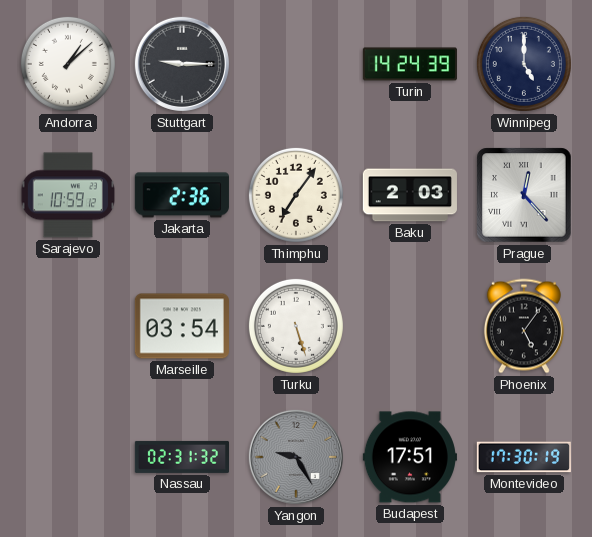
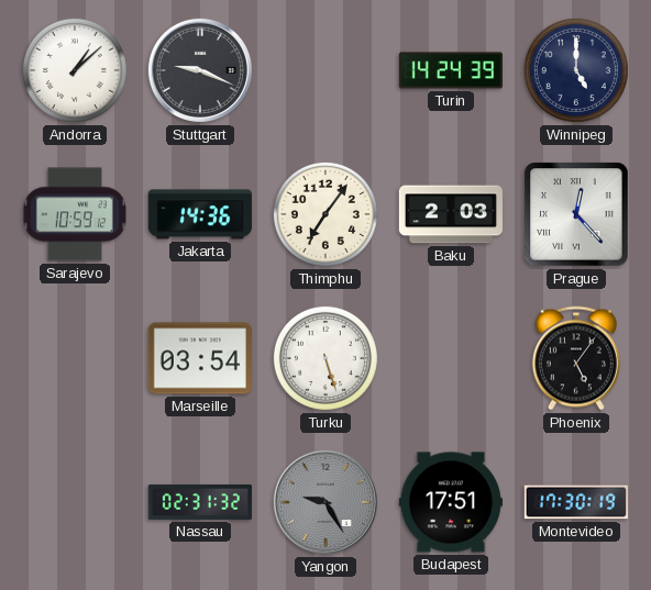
Stuttgart: 9:15 -> 9:19
Jakarta: 2:36 -> 14:36
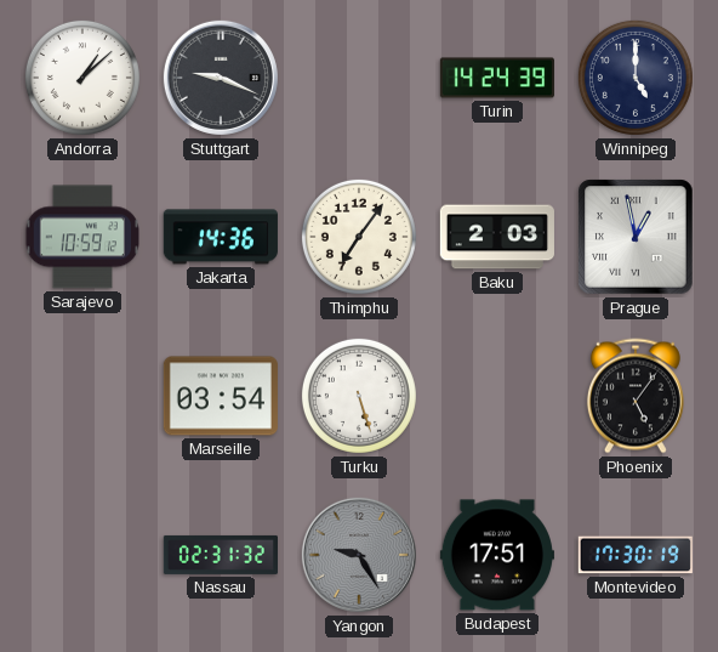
Prague: 12:23 -> 12:58
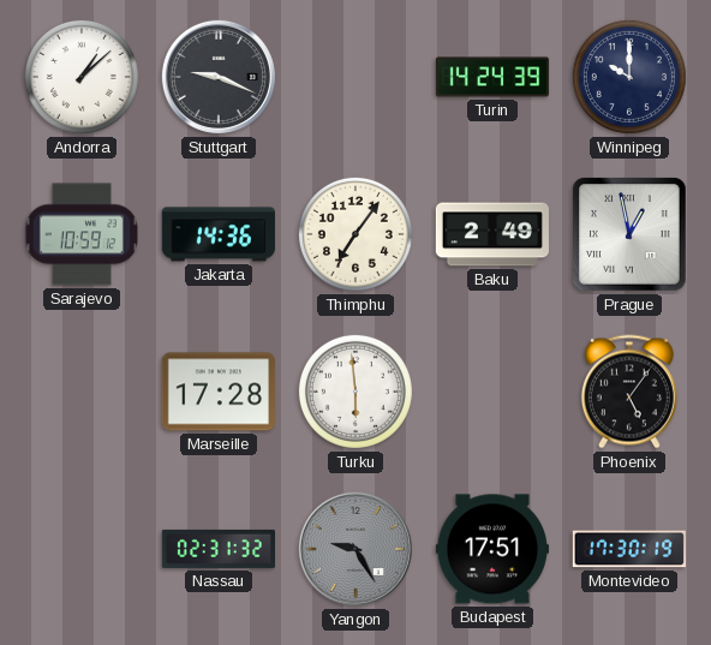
Winnipeg: 5:00 -> 10:00
Baku: 2:03 -> 2:49
Marseille: 03:54 -> 17:28
Turku: 5:27 -> 5:59
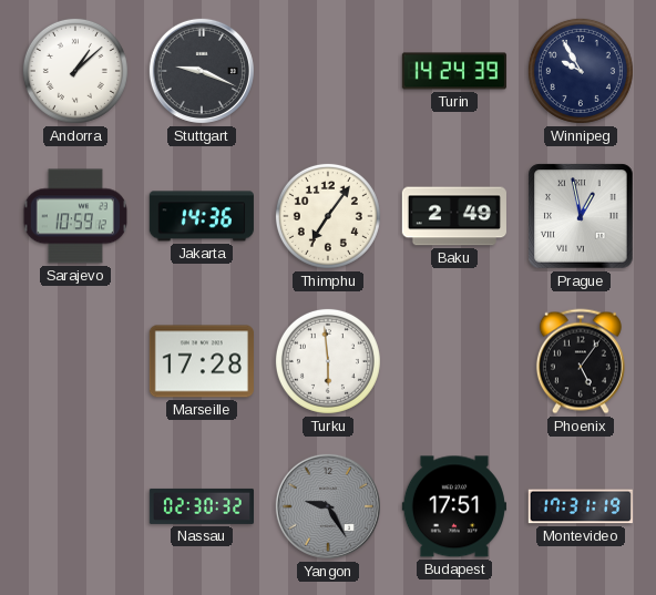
Winnipeg: 10:00 -> 9:55
Nassau: 02:31 -> 02:30
Montevideo: 17:30 -> 17:31
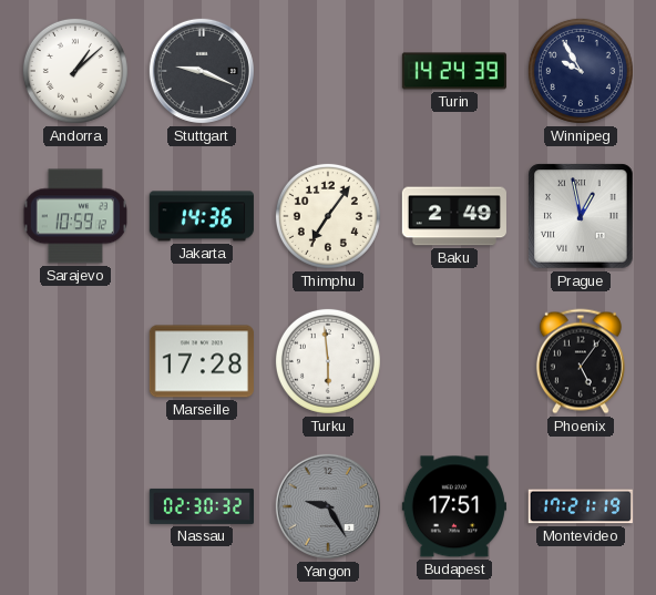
Montevideo: 17:31 -> 17:21
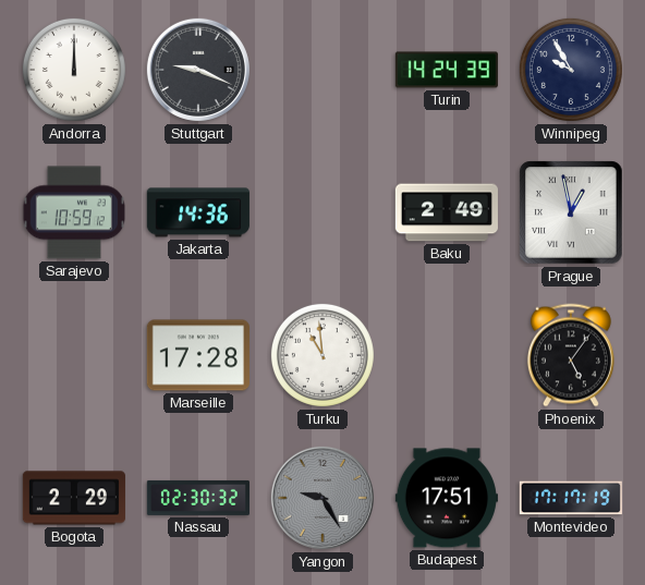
Andorra: 1:08 -> 12:00
Thimphu: 7:06 -> none
Turku: 5:59 -> 10:59
Bogota: none -> 2:29
Montevideo: 17:21 -> 17:17
